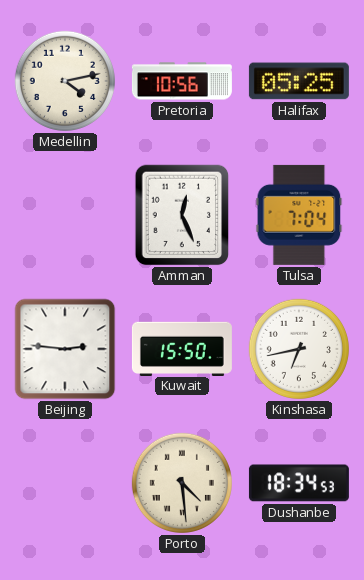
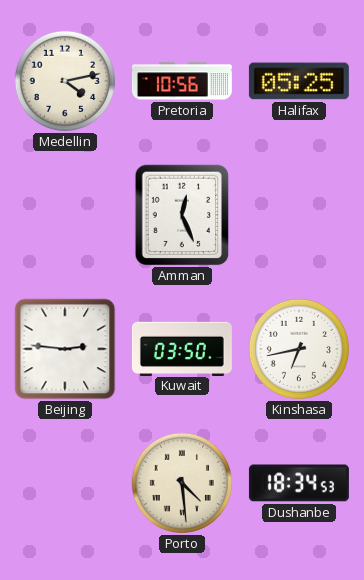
Tulsa: 7:04 -> none
Kuwait: 15:50 -> 03:50
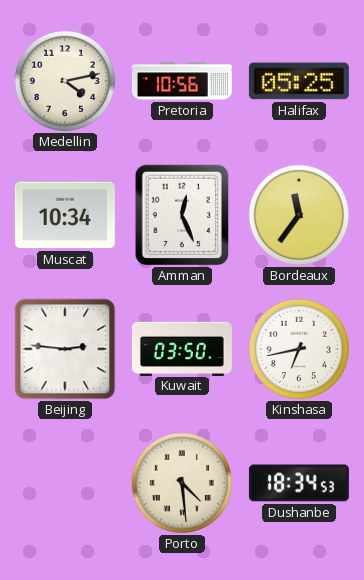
Muscat: none -> 10:34
Bordeaux: none -> 11:36
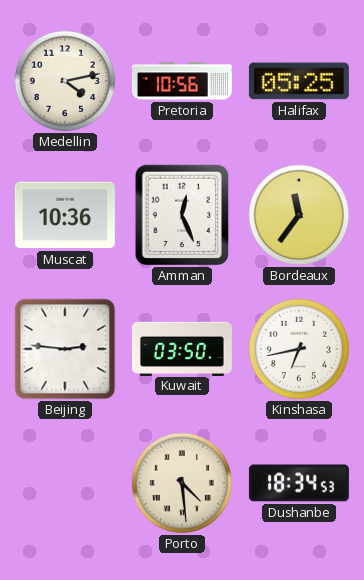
Muscat: 10:34 -> 10:36
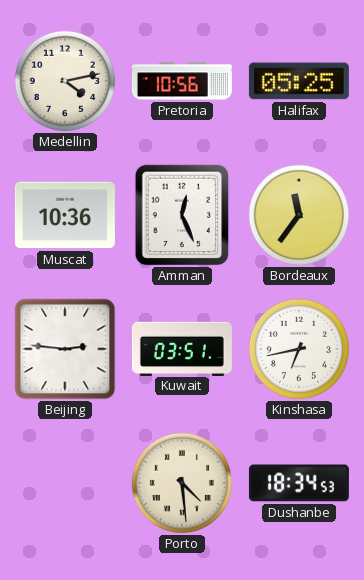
Kuwait: 03:50 -> 03:51
